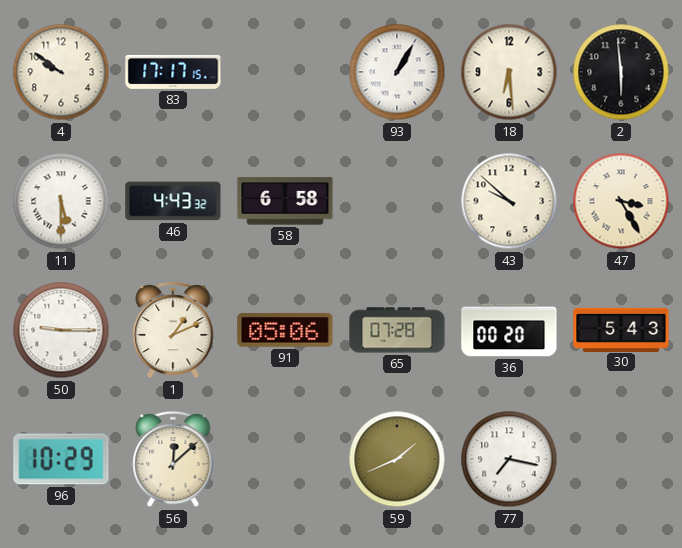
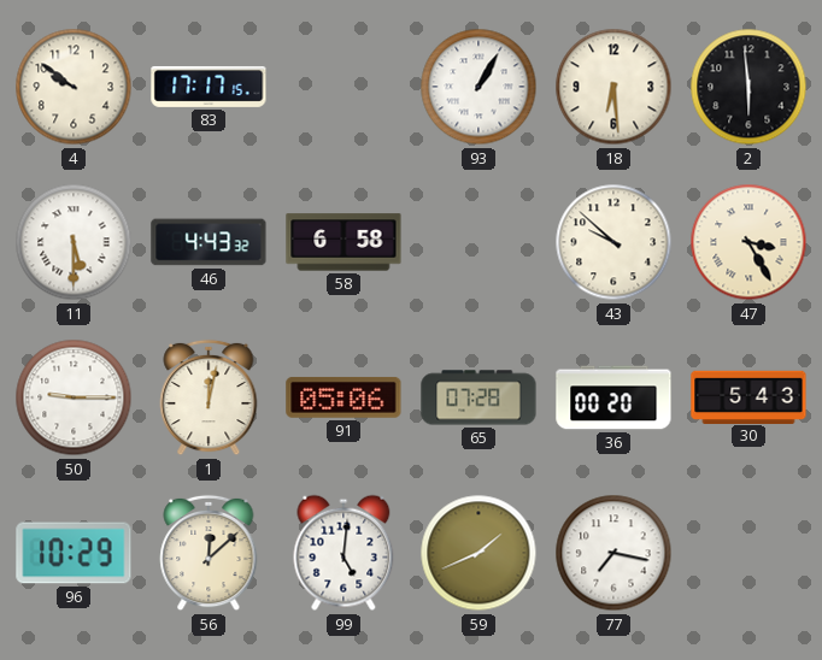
1: 1:11 -> 12:02
99: none -> 5:01
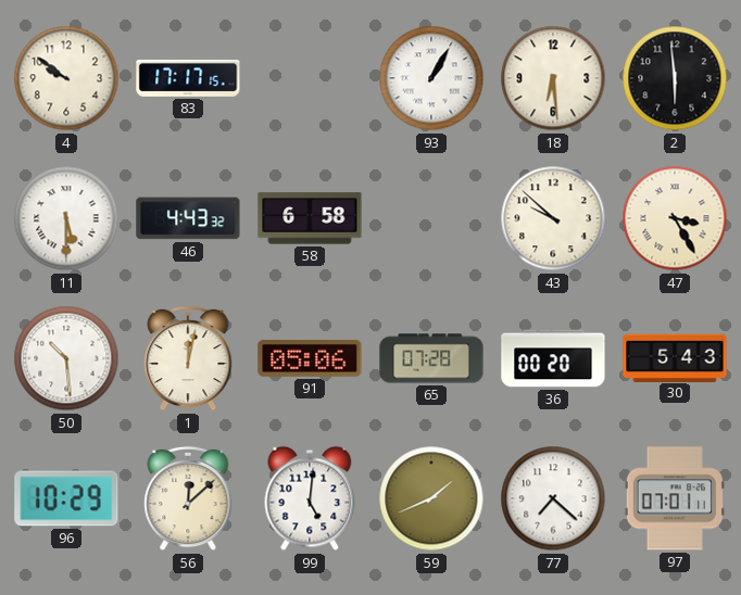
50: 9:15 -> 10:29
77: 7:17 -> 7:22
97: none -> 07:01
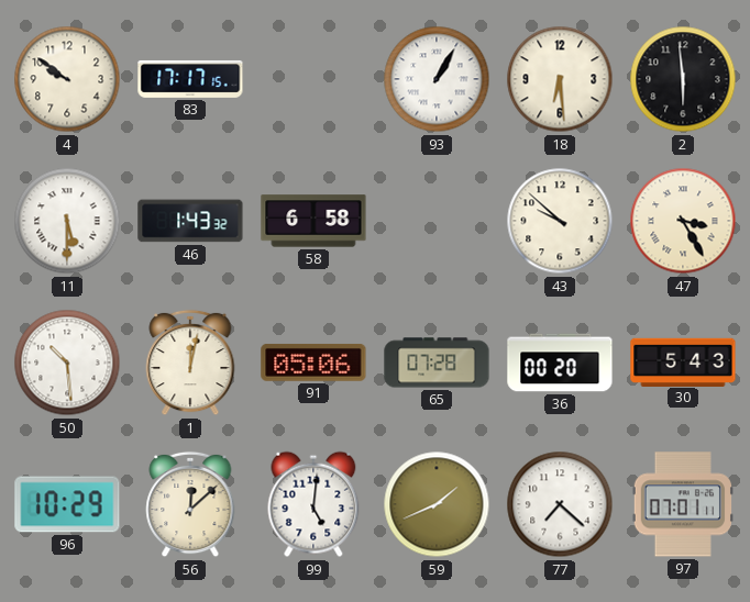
46: 4:43 -> 1:43
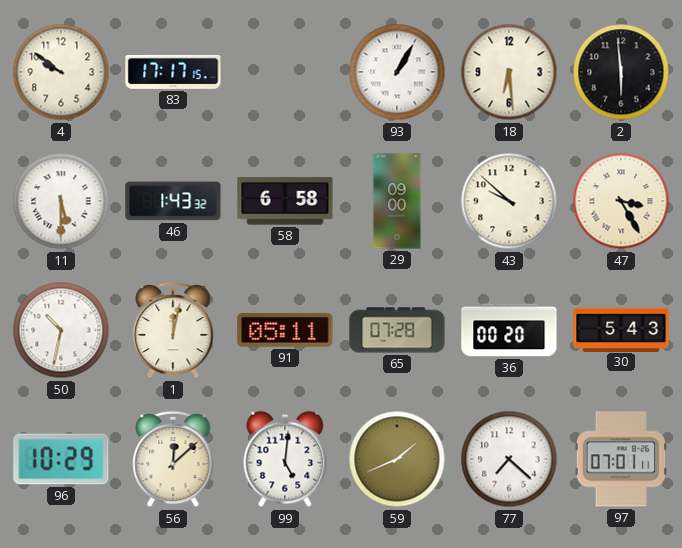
29: none -> 09:00
50: 10:29 -> 10:32
91: 05:06 -> 05:11
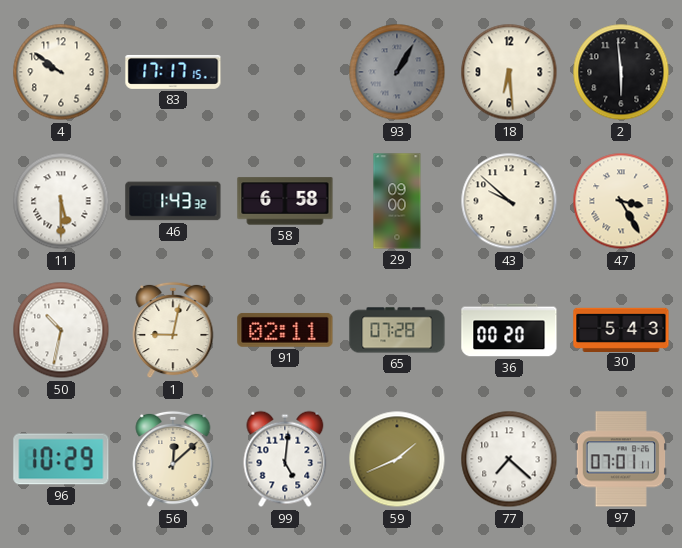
93 dial: white -> grey
1: 12:02 -> 9:02
91: 05:11 -> 02:11
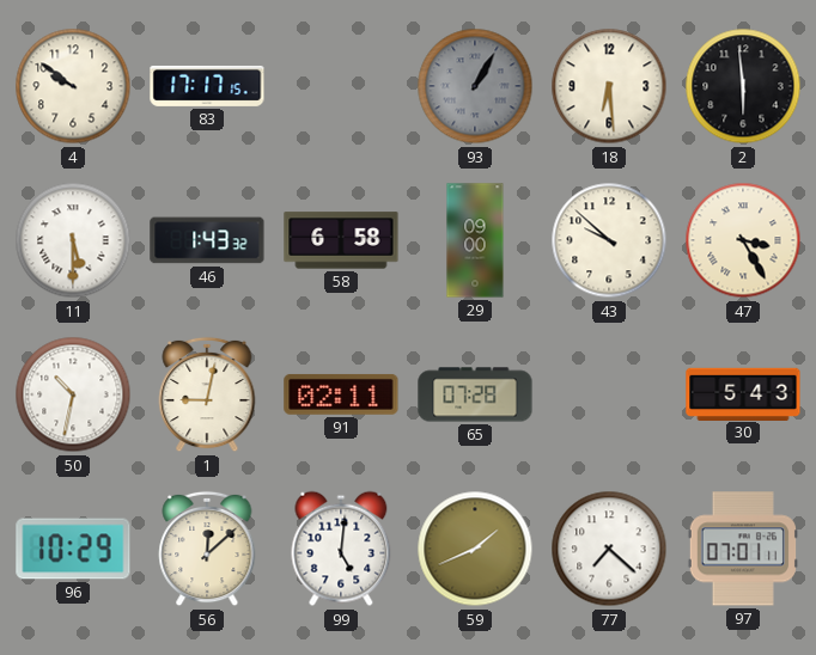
36: 00:20 -> none
